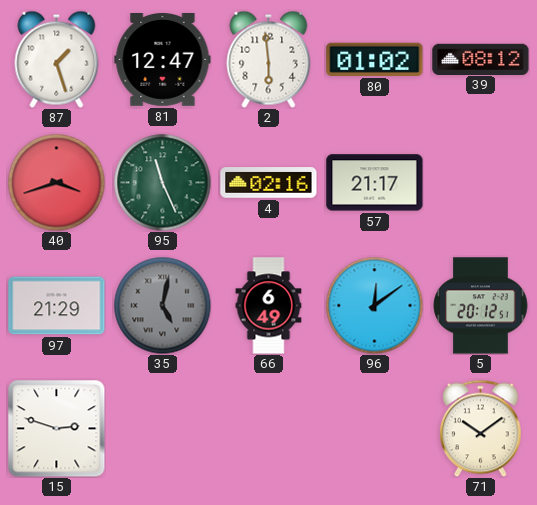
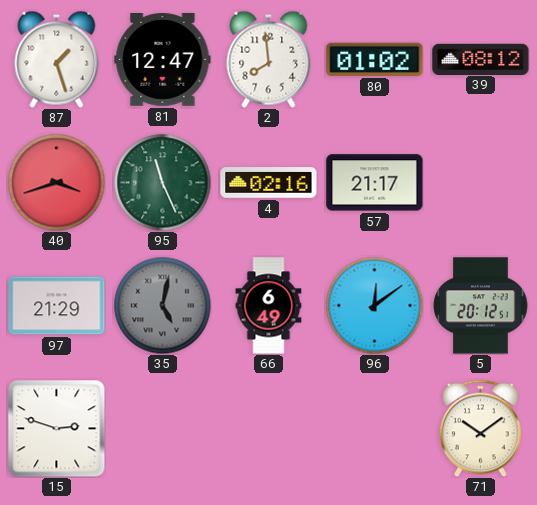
2: 5:59 -> 7:59
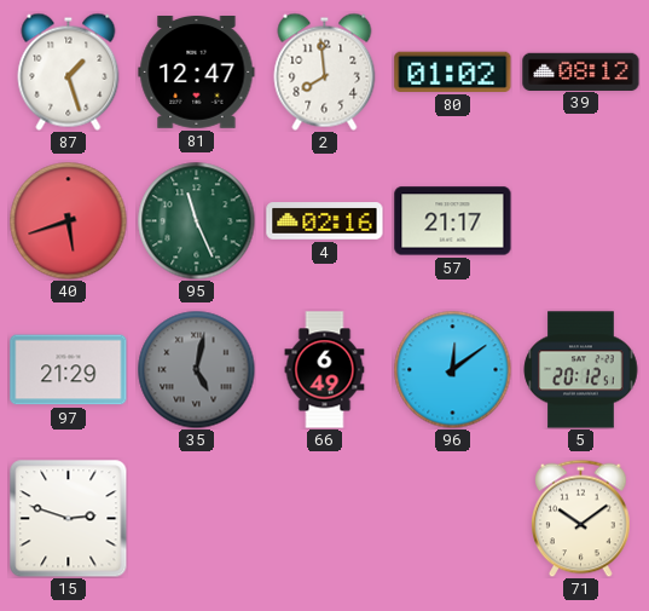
40: 3:42 -> 5:42
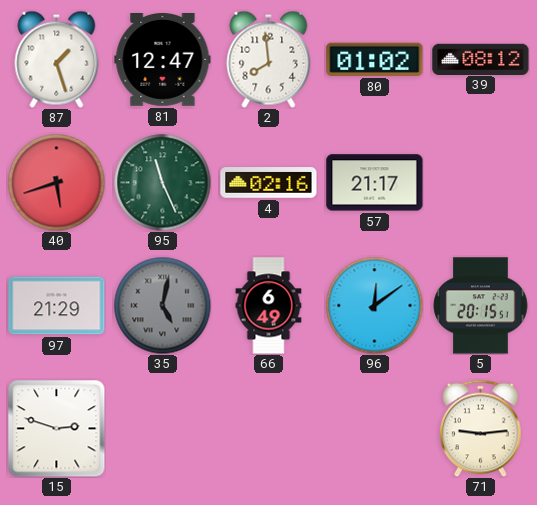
5: 20:12 -> 20:15
71: 10:09 -> 9:14
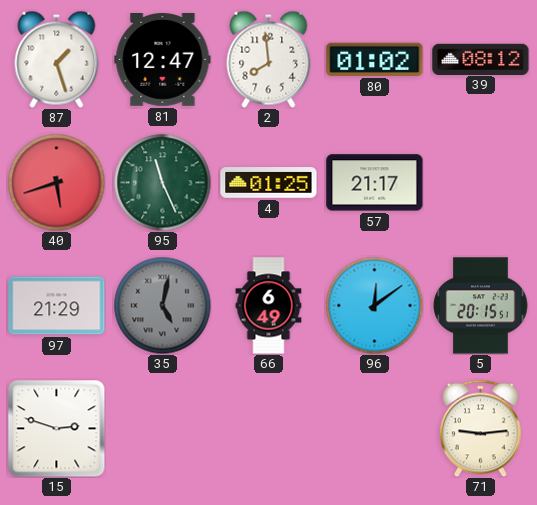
4: 02:16 -> 01:25
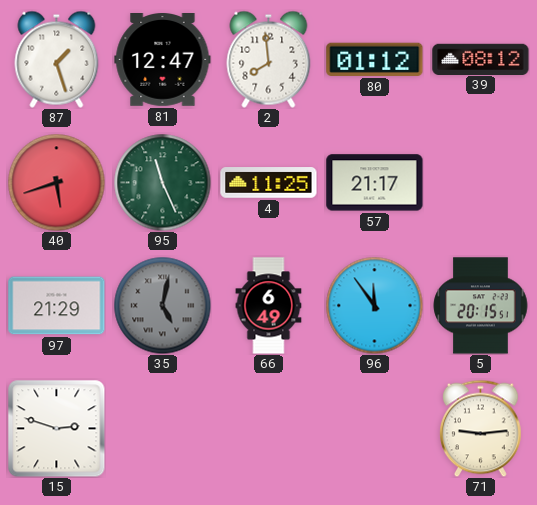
80: 01:02 -> 01:12
4: 01:25 -> 11:25
96: 12:09 -> 11:54
